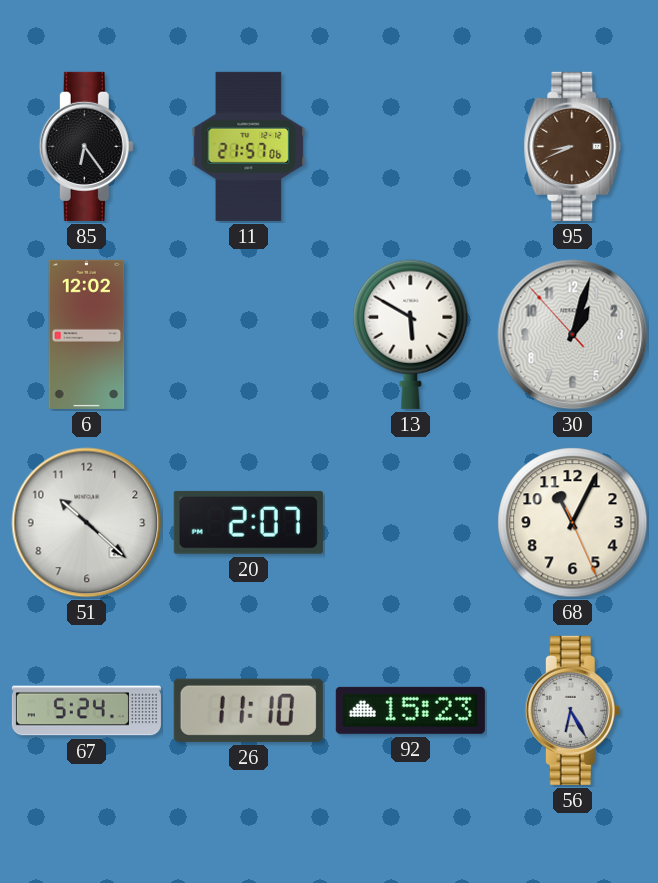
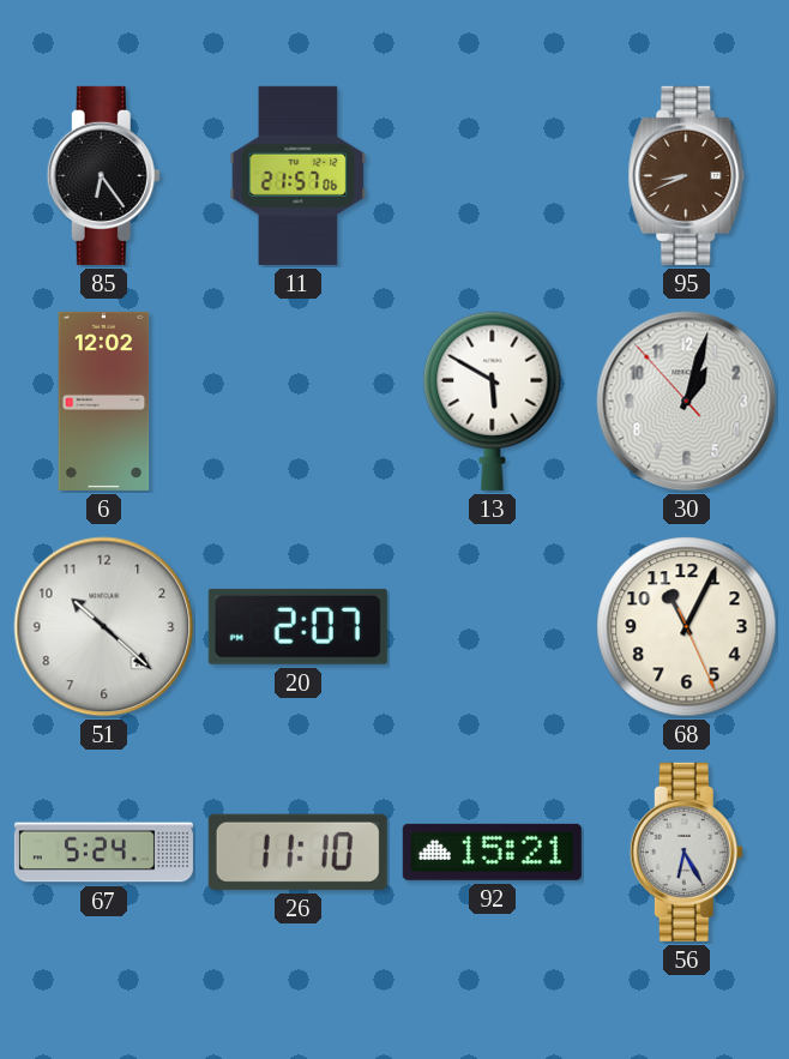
92: 15:23 -> 15:21
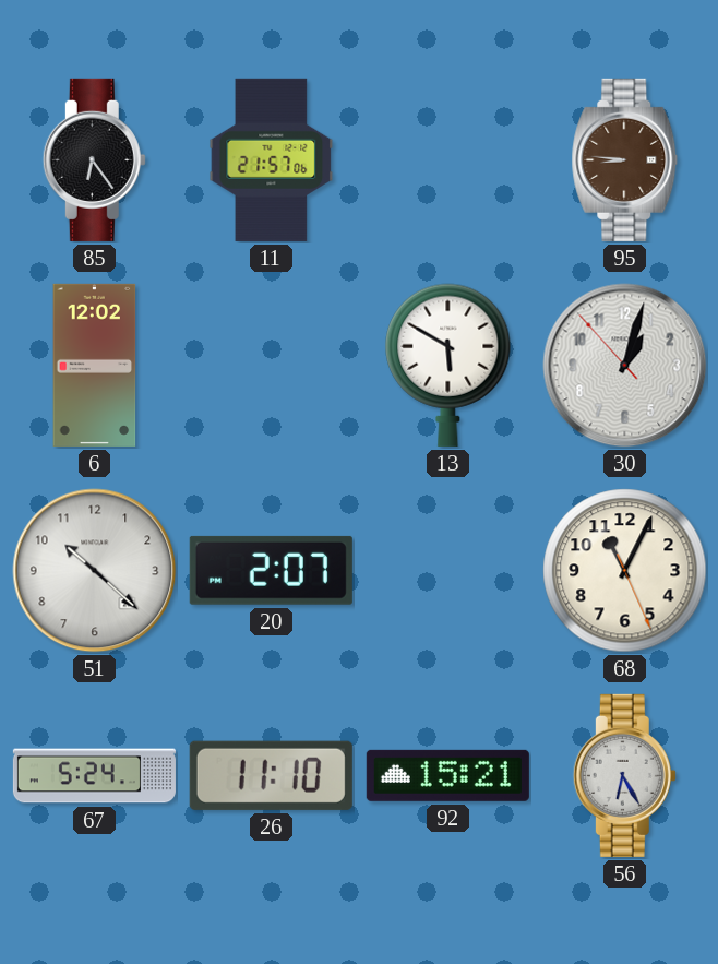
95: 8:41 -> 8:46
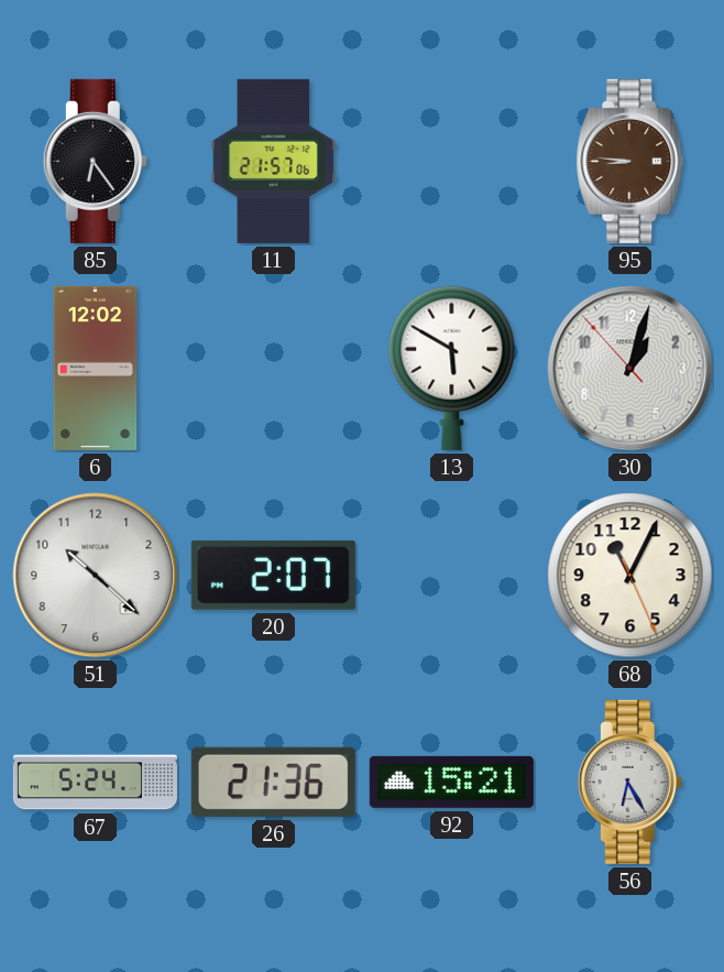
26: 11:10 -> 21:36
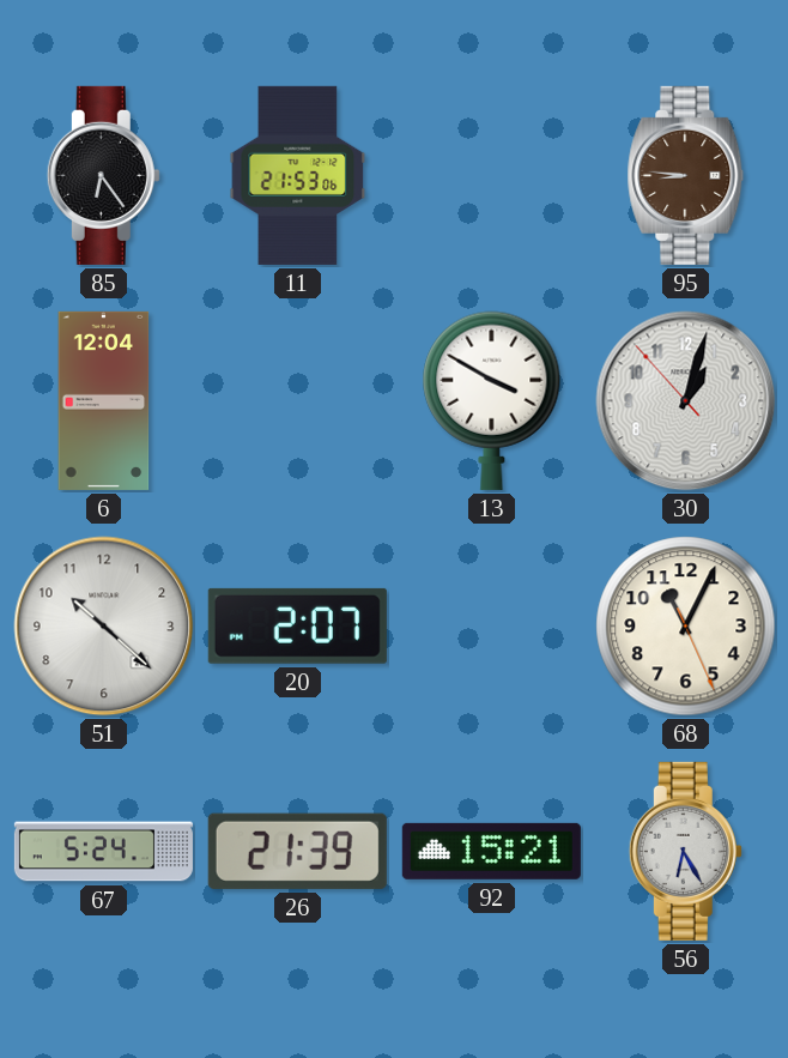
11: 21:57 -> 21:53
6: 12:02 -> 12:04
13: 5:50 -> 3:50
26: 21:36 -> 21:39
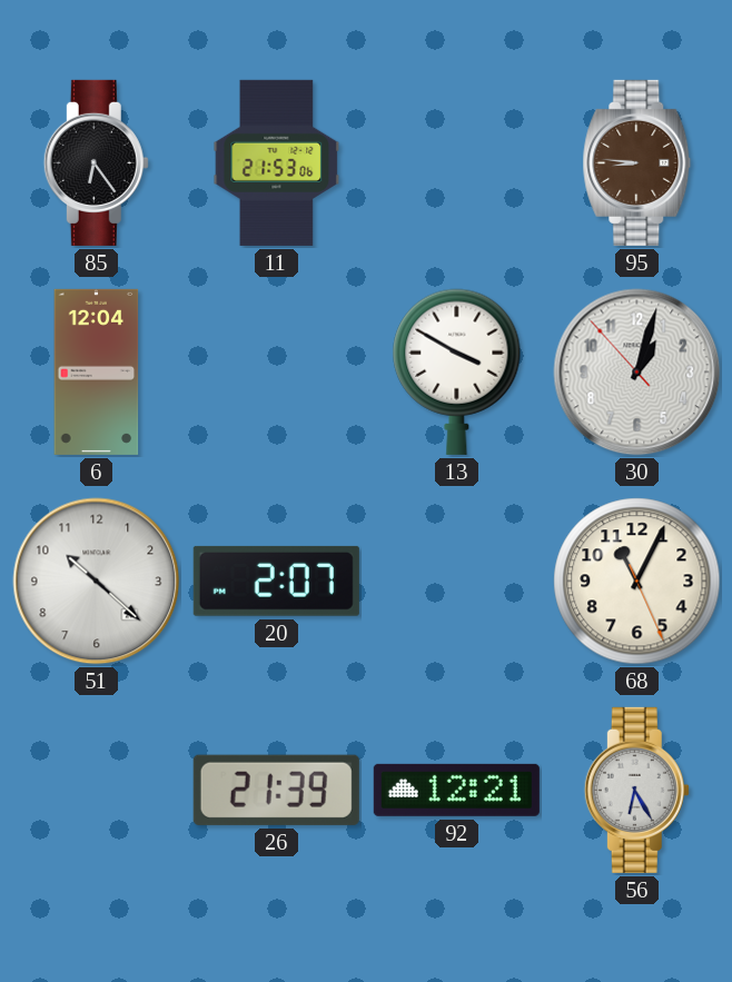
67: 5:24 -> none
92: 15:21 -> 12:21
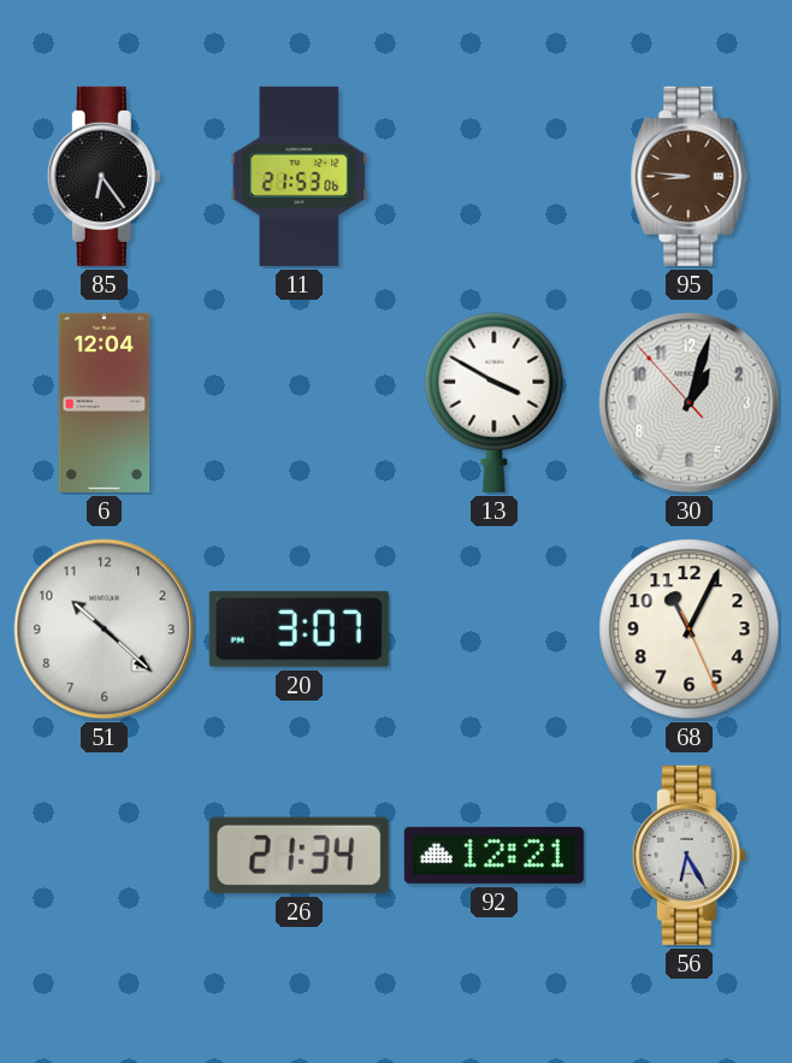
20: 2:07 -> 3:07
26: 21:39 -> 21:34
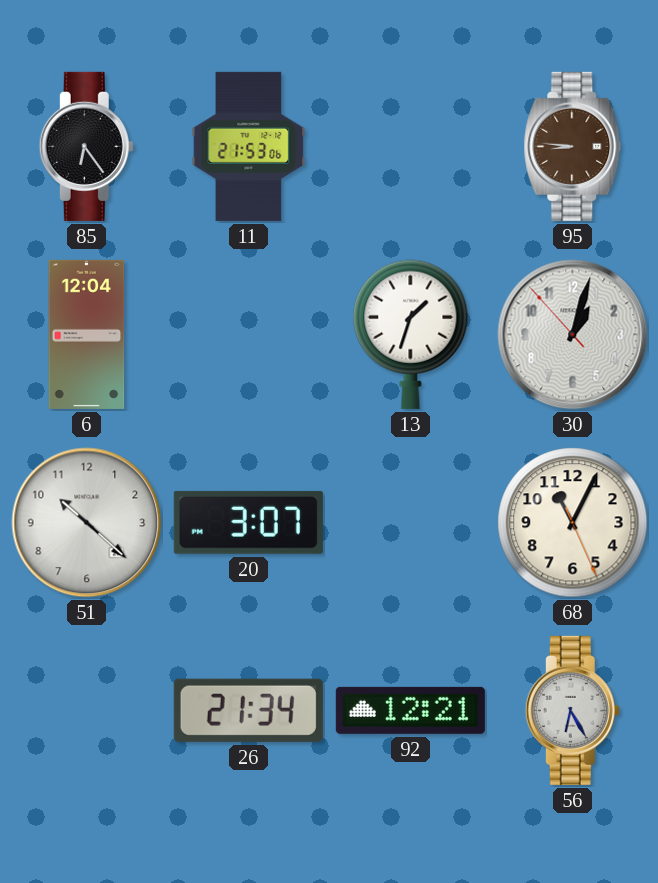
13: 3:50 -> 1:33
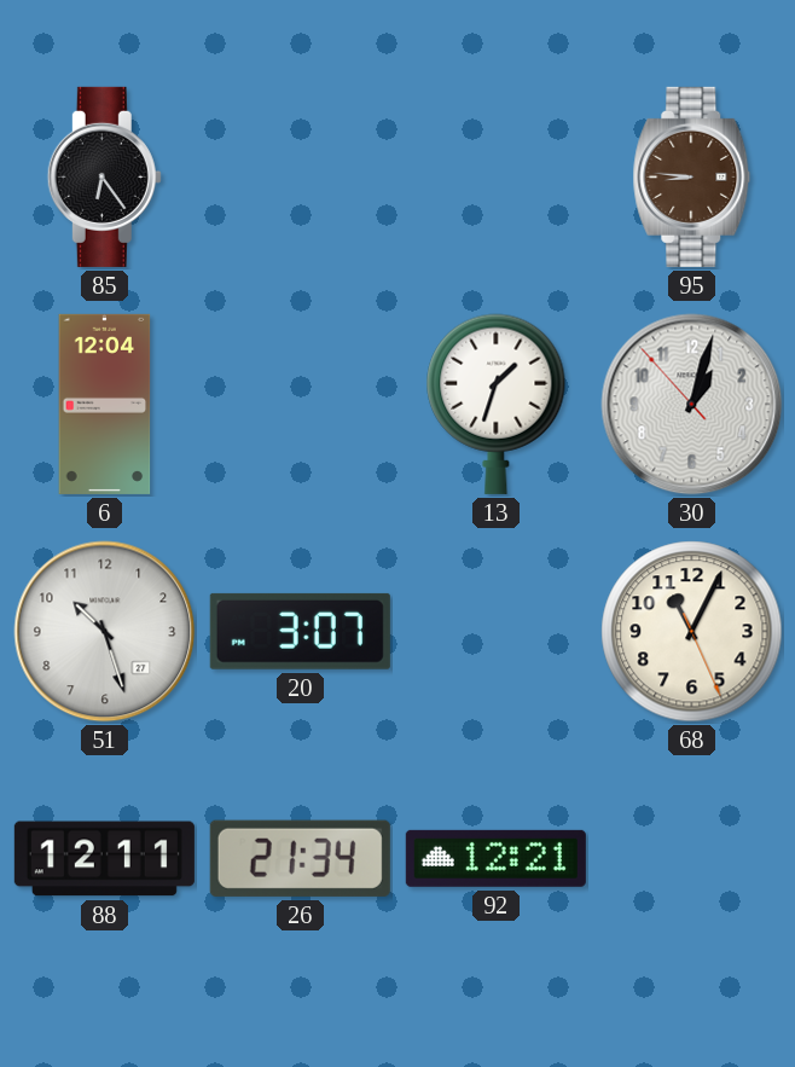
11: 21:53 -> none
51: 10:22 -> 10:27
88: none -> 12:11
56: 6:25 -> none
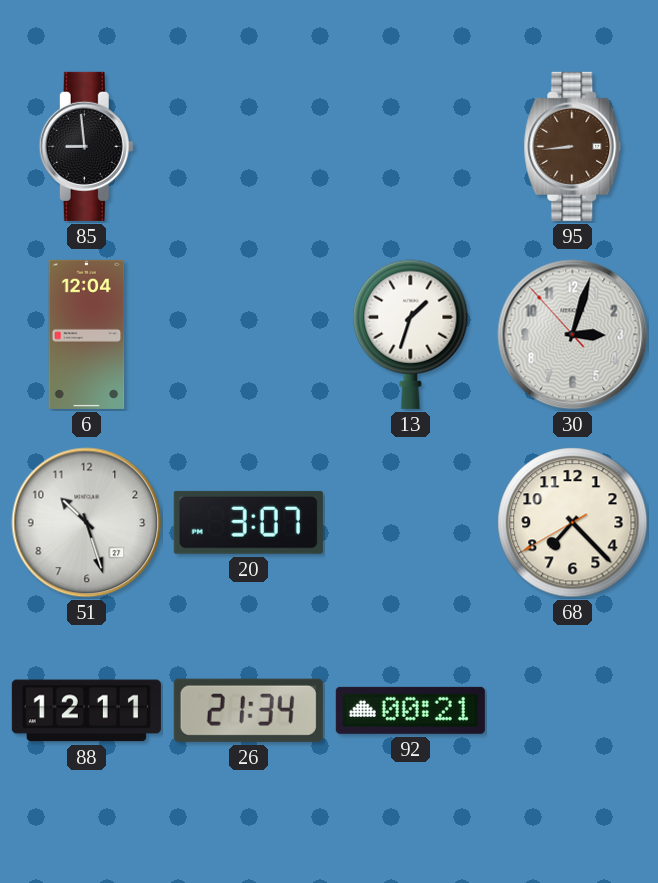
85: 6:24 -> 8:59
95: 8:46 -> 8:44
30: 1:02 -> 3:02
68: 11:04 -> 7:22
92: 12:21 -> 00:21
